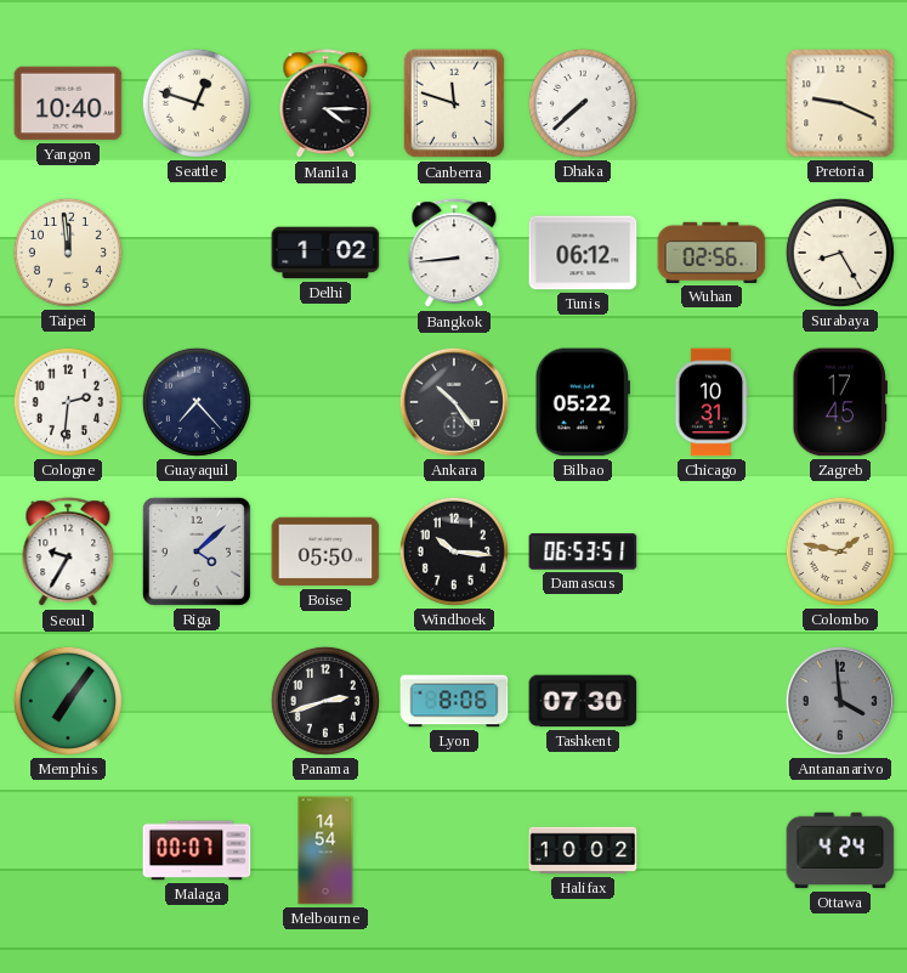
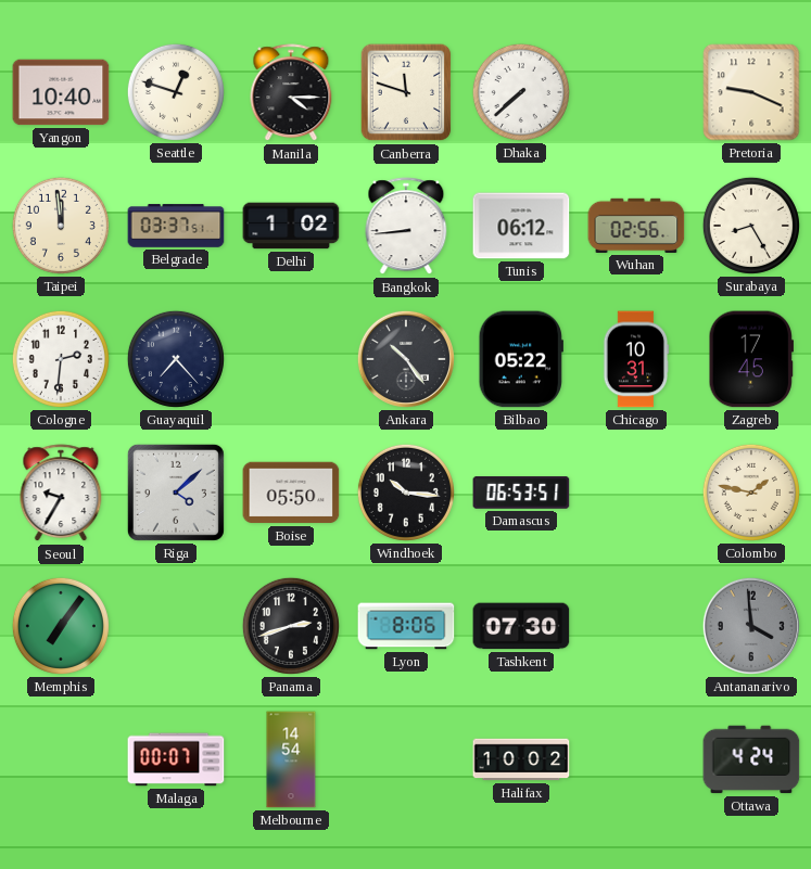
Belgrade: none -> 03:37
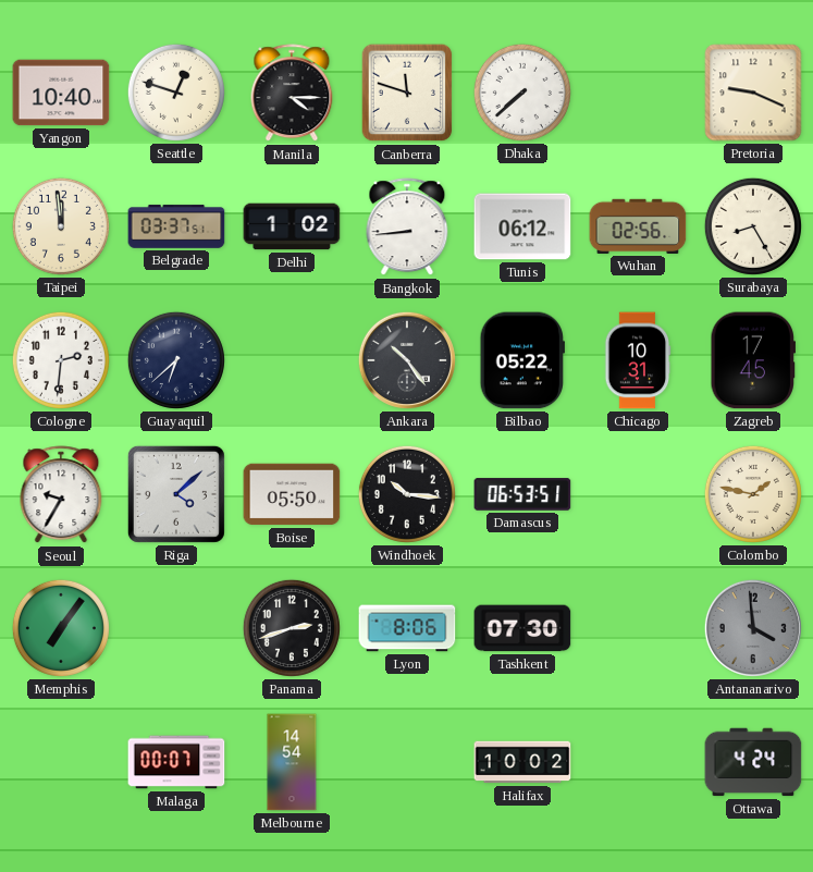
Guayaquil: 7:23 -> 6:38
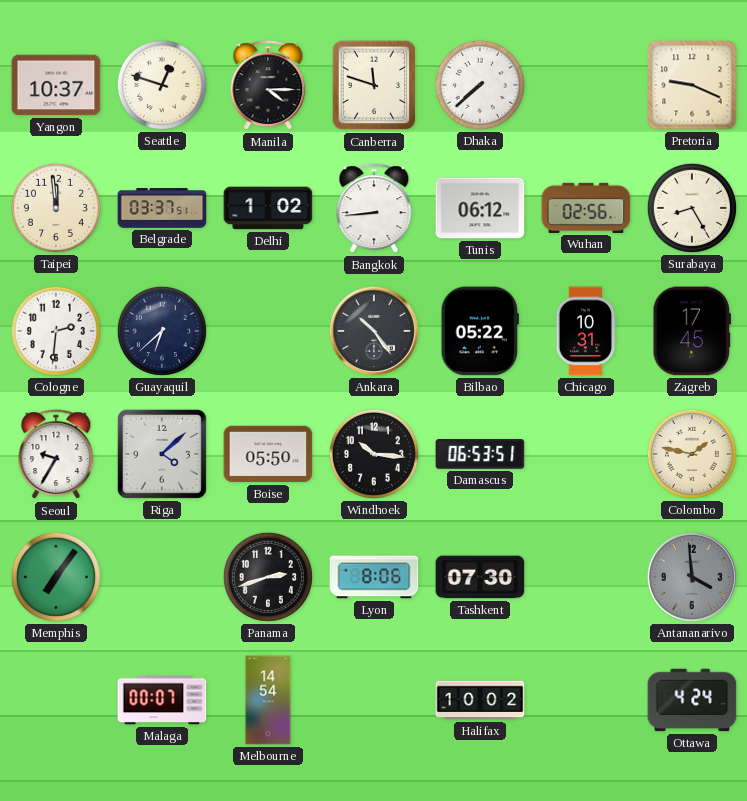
Yangon: 10:40 -> 10:37
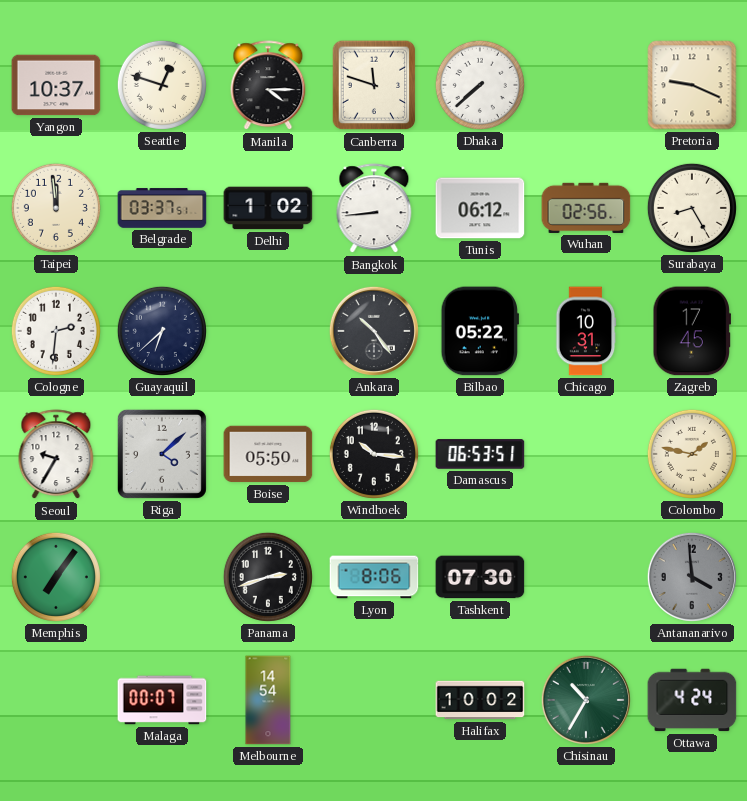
Chisinau: none -> 10:35
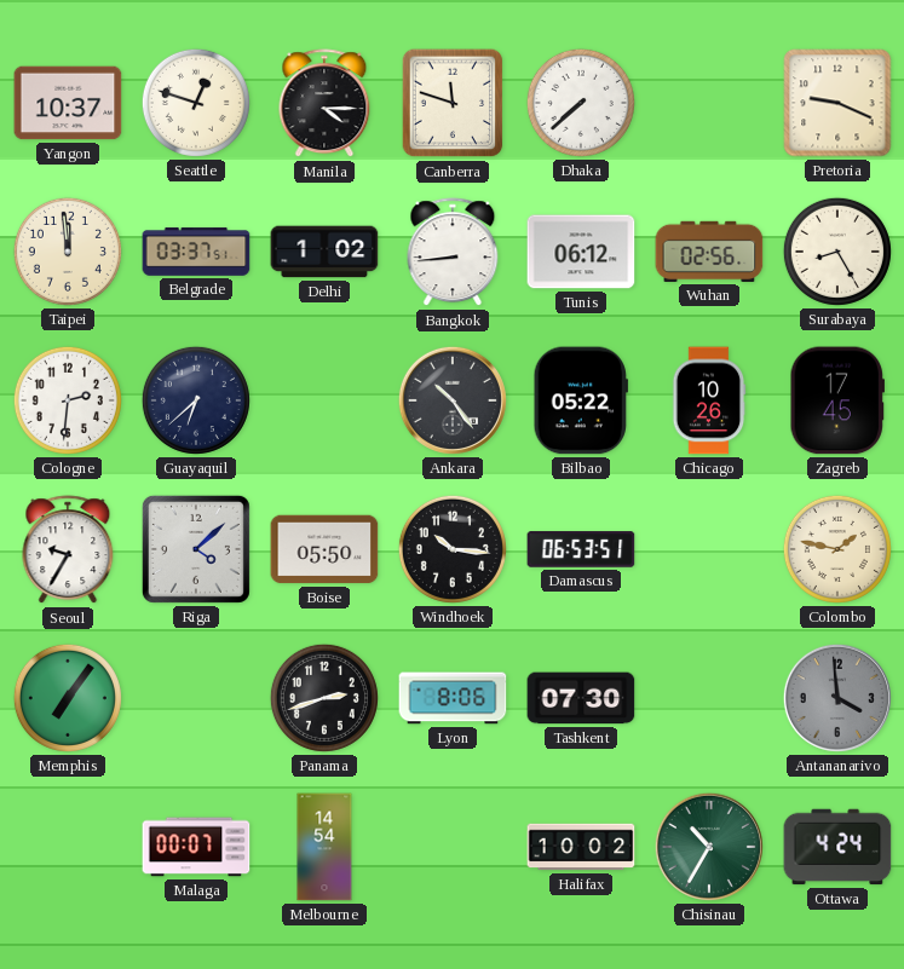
Chicago: 10:31 -> 10:26
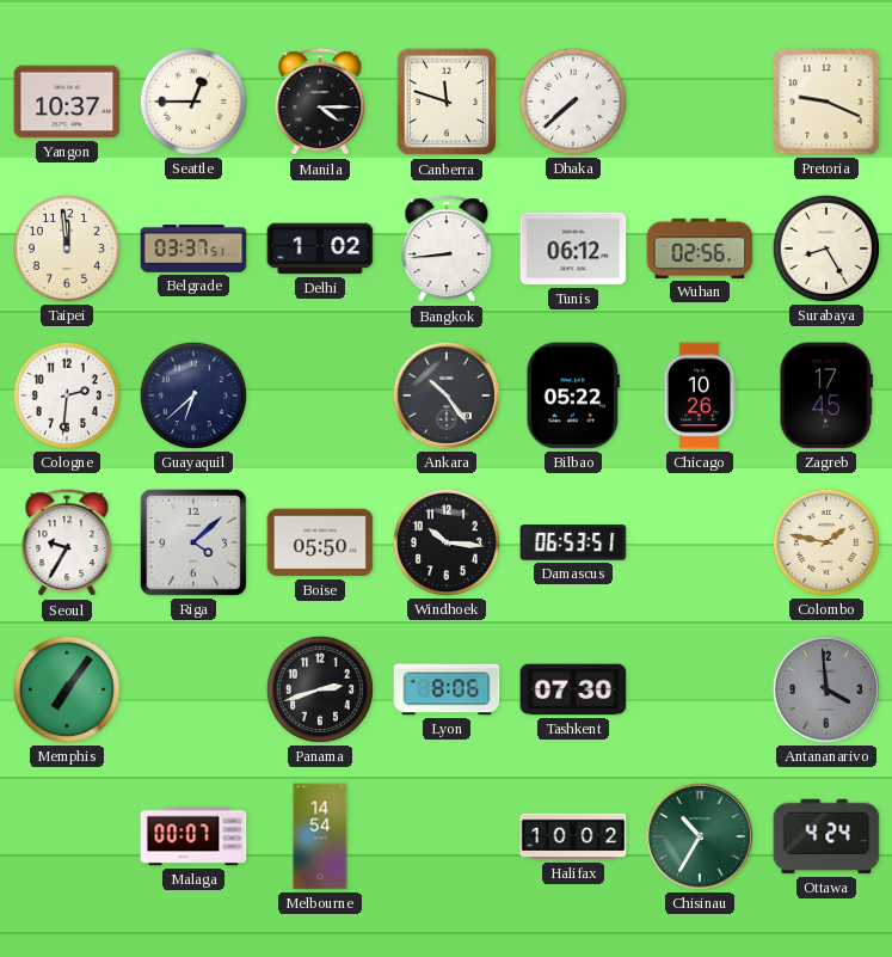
Seattle: 12:48 -> 12:45
